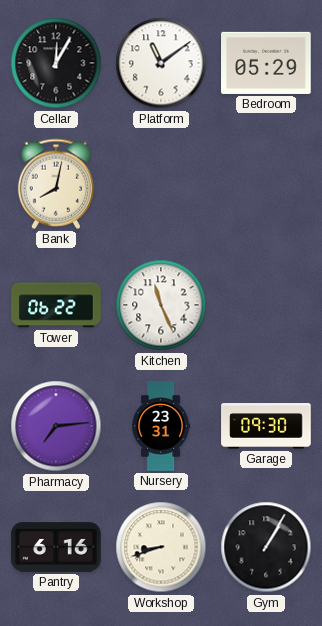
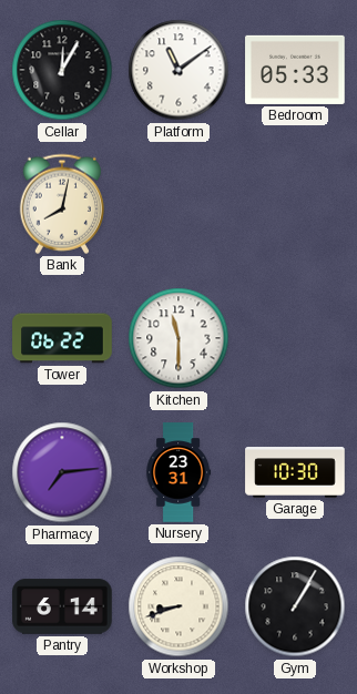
Bedroom: 05:29 -> 05:33
Kitchen: 11:26 -> 11:30
Garage: 09:30 -> 10:30
Pantry: 6:16 -> 6:14
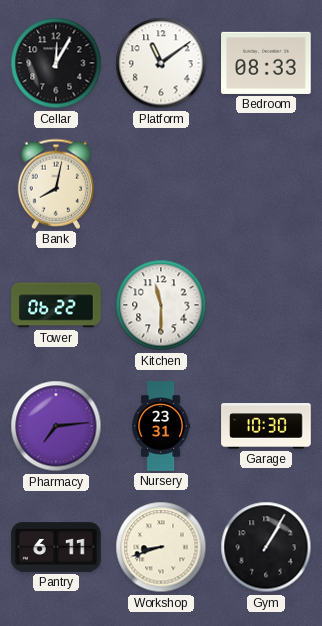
Bedroom: 05:33 -> 08:33
Pantry: 6:14 -> 6:11
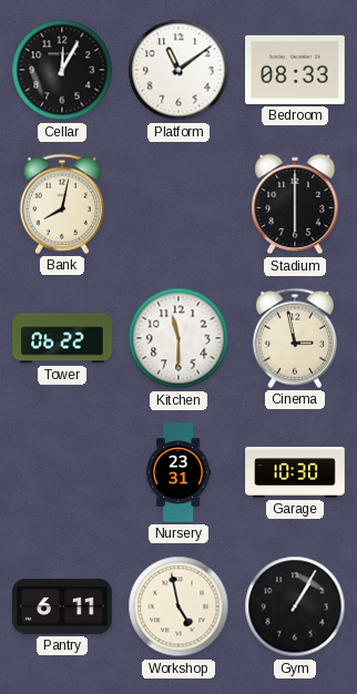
Stadium: none -> 6:00
Cinema: none -> 2:58
Pharmacy: 7:14 -> none
Workshop: 8:42 -> 4:58
